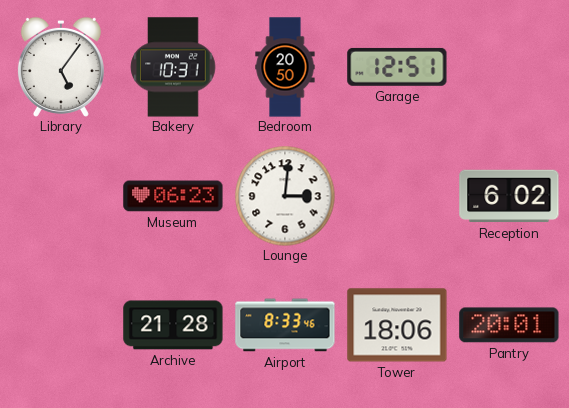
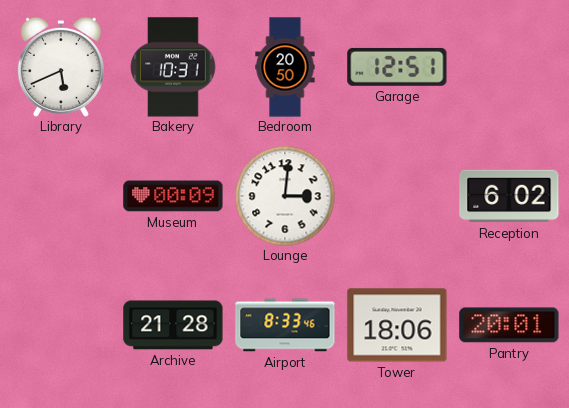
Library: 5:06 -> 5:41
Museum: 06:23 -> 00:09
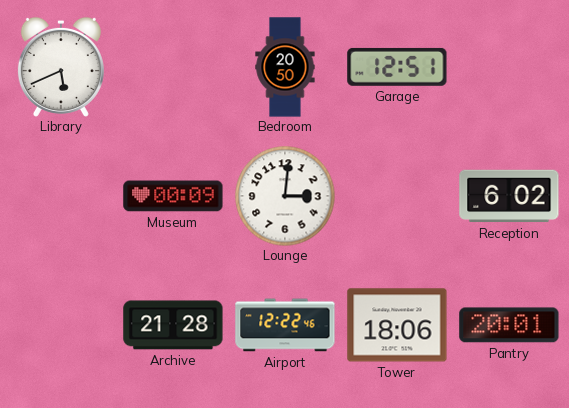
Bakery: 10:31 -> none
Airport: 8:33 -> 12:22
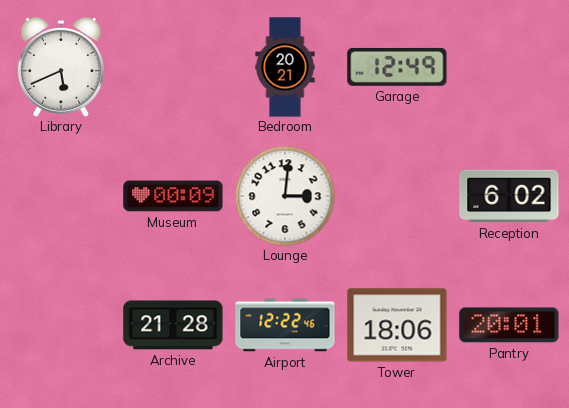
Bedroom: 20:50 -> 20:21
Garage: 12:51 -> 12:49
